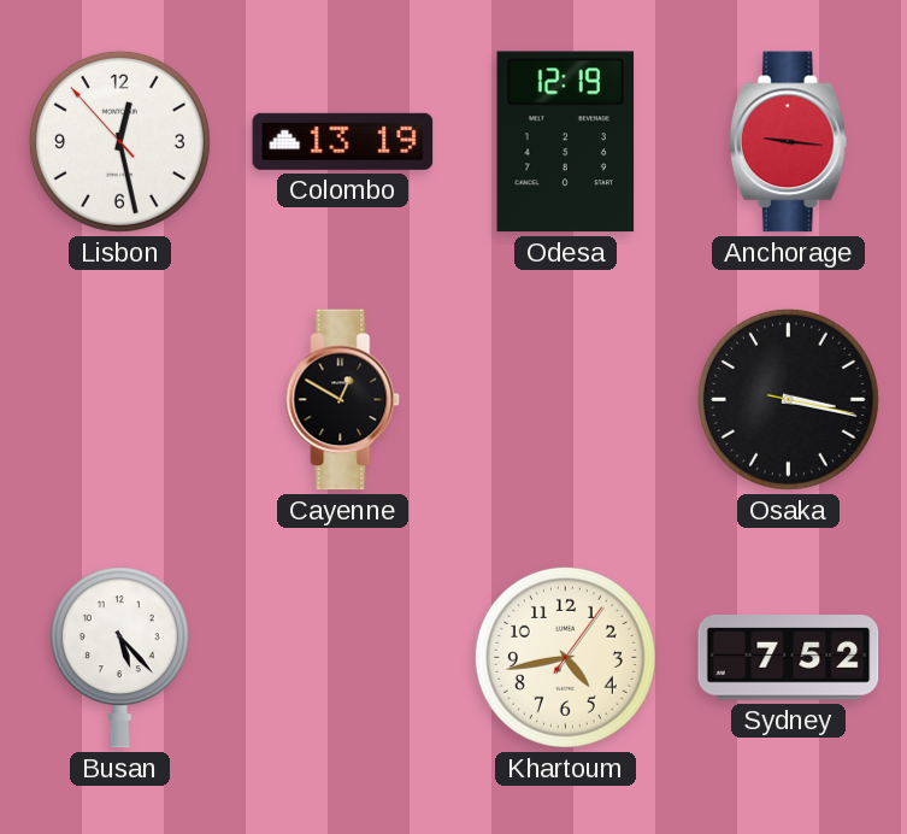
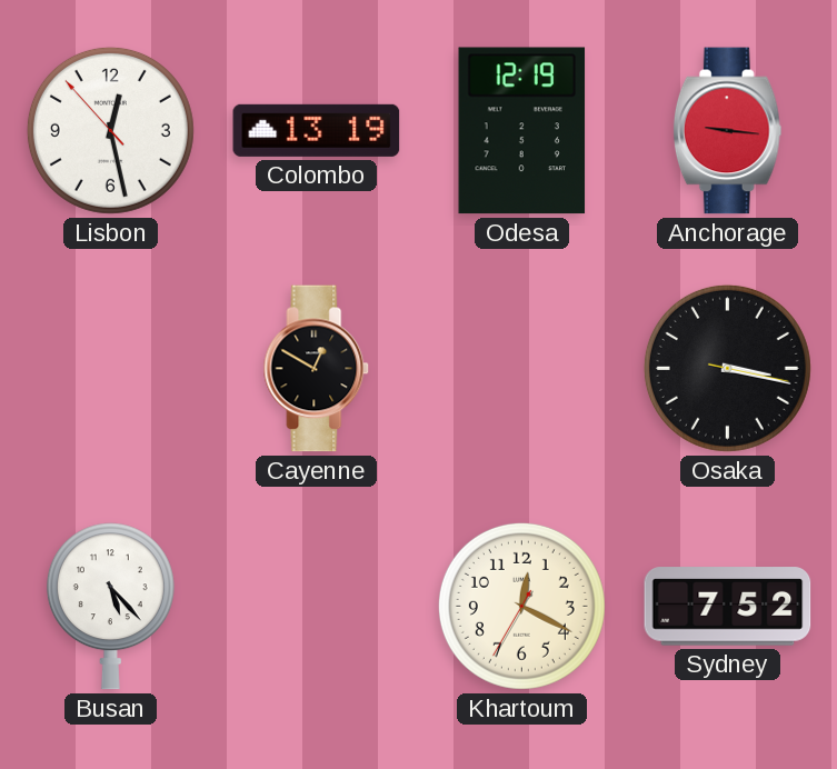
Khartoum: 4:43 -> 12:19
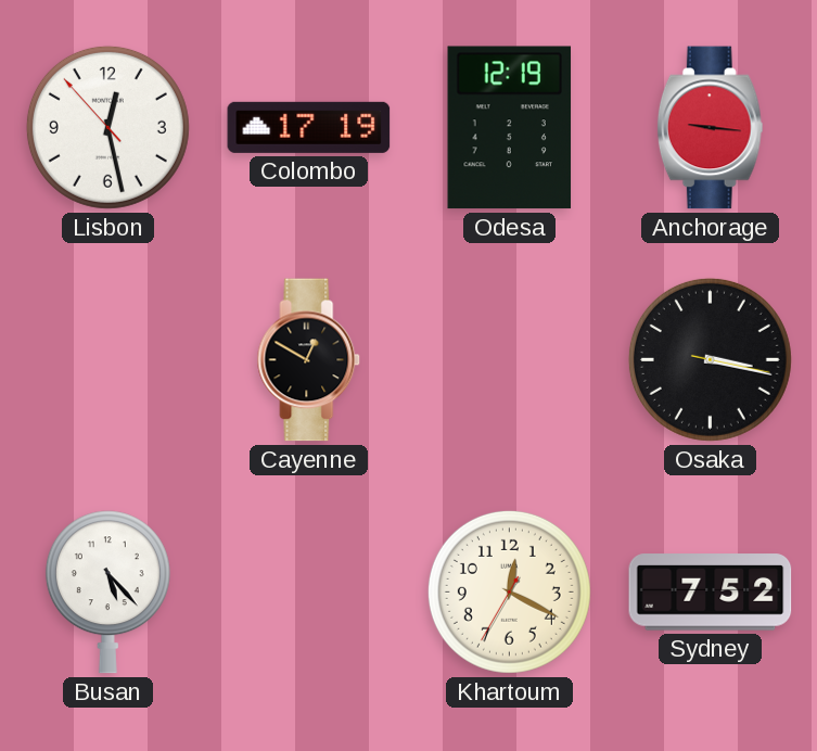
Colombo: 13:19 -> 17:19
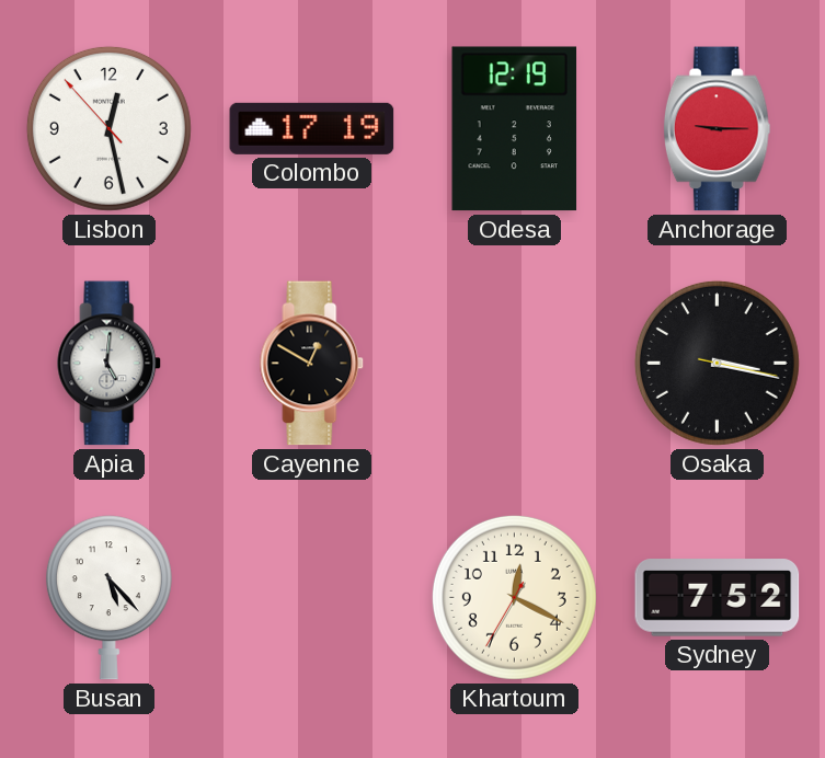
Anchorage: 9:16 -> 9:15
Apia: none -> 5:01
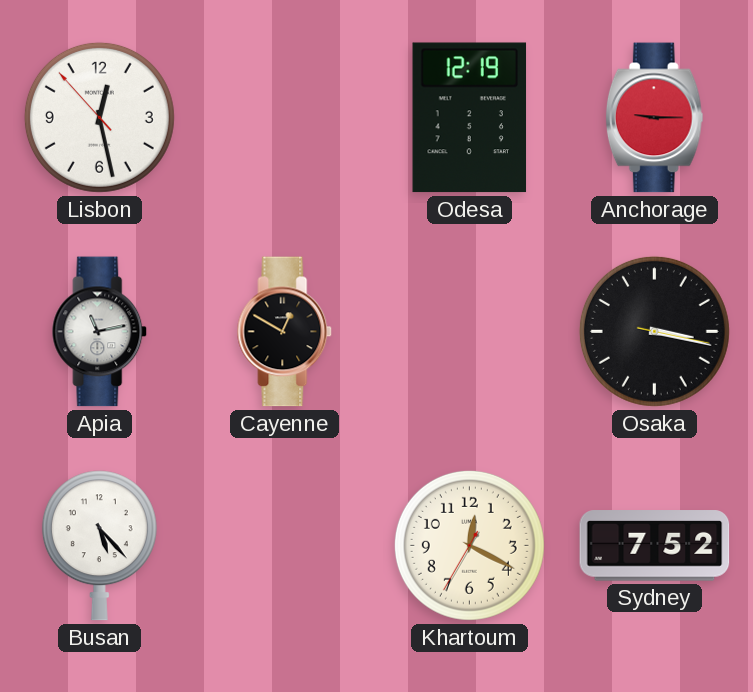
Colombo: 17:19 -> none
Apia: 5:01 -> 11:13
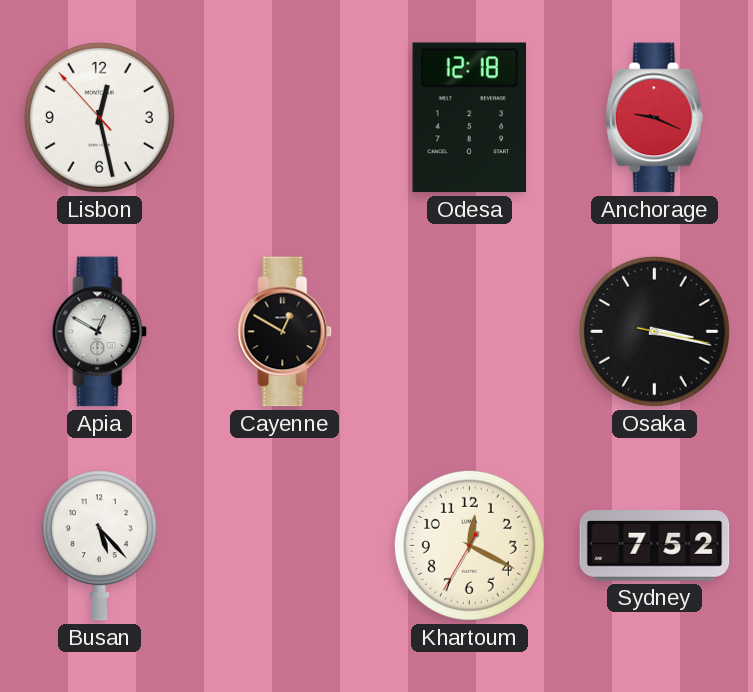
Odesa: 12:19 -> 12:18
Anchorage: 9:15 -> 9:19
Apia: 11:13 -> 12:50
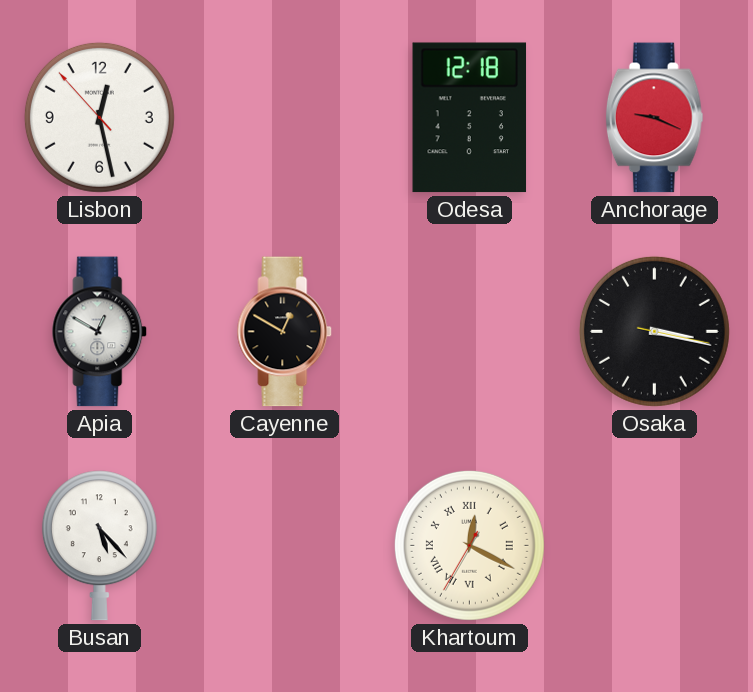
Khartoum numerals: Arabic -> Roman
Sydney: 7:52 -> none
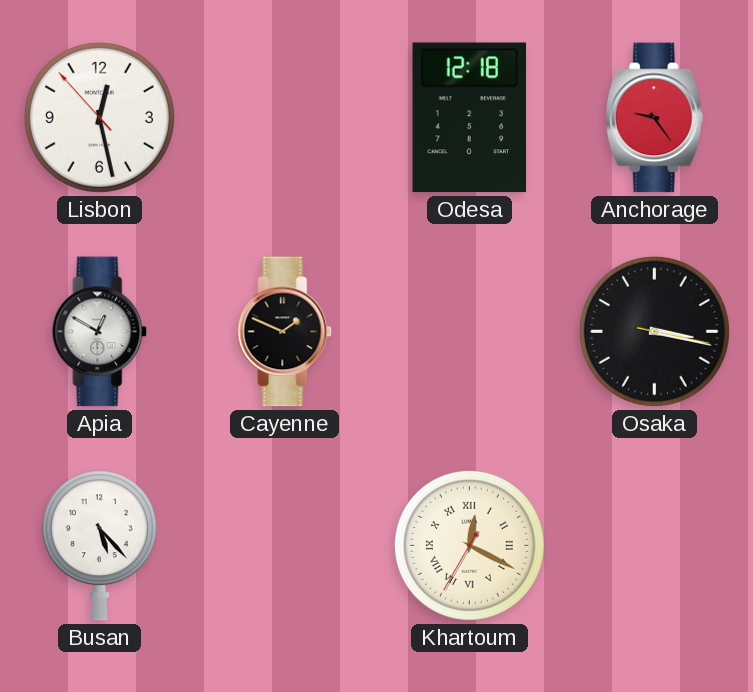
Anchorage: 9:19 -> 9:24
Cayenne: 12:50 -> 1:49
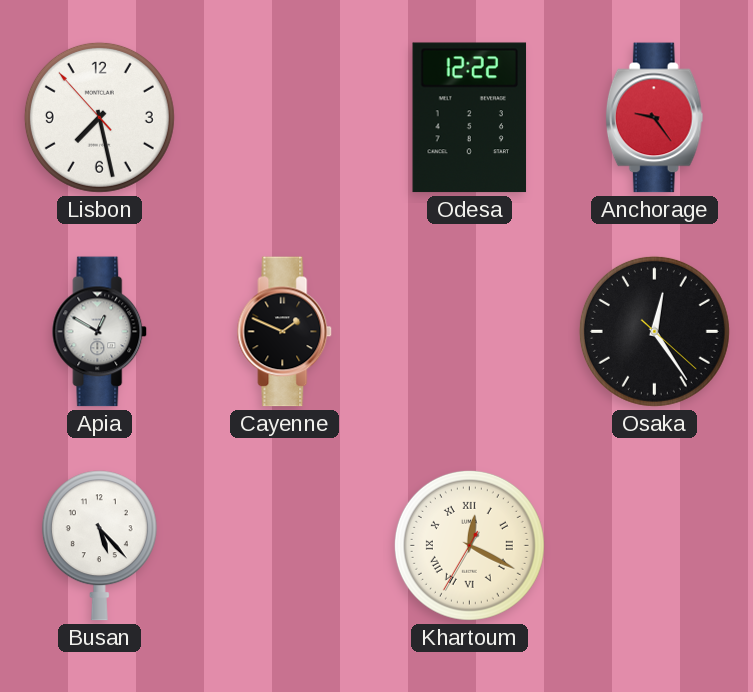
Lisbon: 12:27 -> 7:27
Odesa: 12:18 -> 12:22
Osaka: 3:17 -> 12:24
